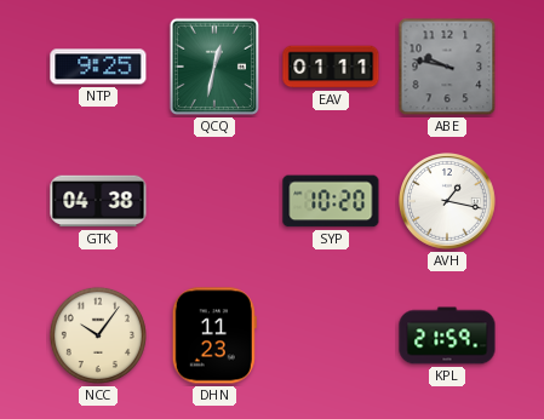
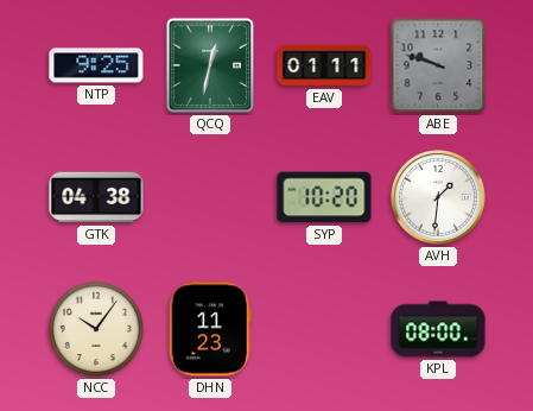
ABE: 9:47 -> 9:48
AVH: 1:17 -> 1:31
KPL: 21:59 -> 08:00
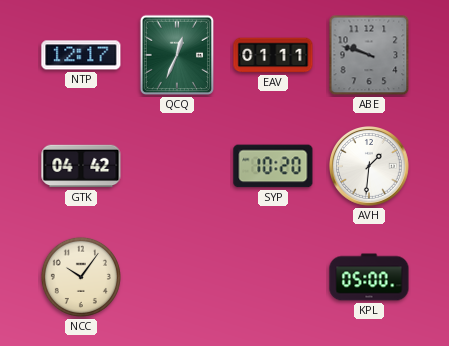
NTP: 9:25 -> 12:17
QCQ: 12:32 -> 12:34
GTK: 04:38 -> 04:42
DHN: 11:23 -> none
KPL: 08:00 -> 05:00
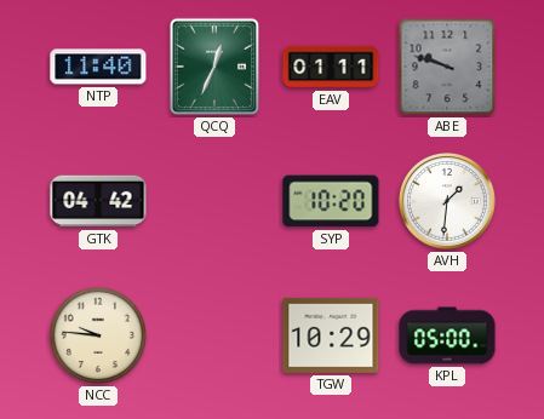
NTP: 12:17 -> 11:40
NCC: 10:06 -> 9:46
TGW: none -> 10:29
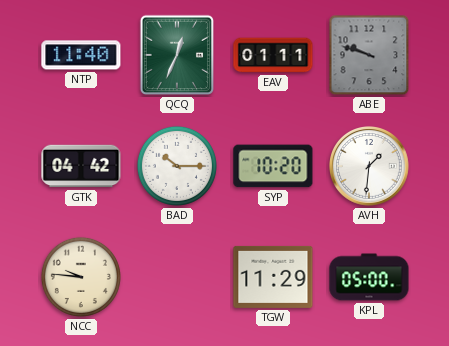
BAD: none -> 10:15
TGW: 10:29 -> 11:29
